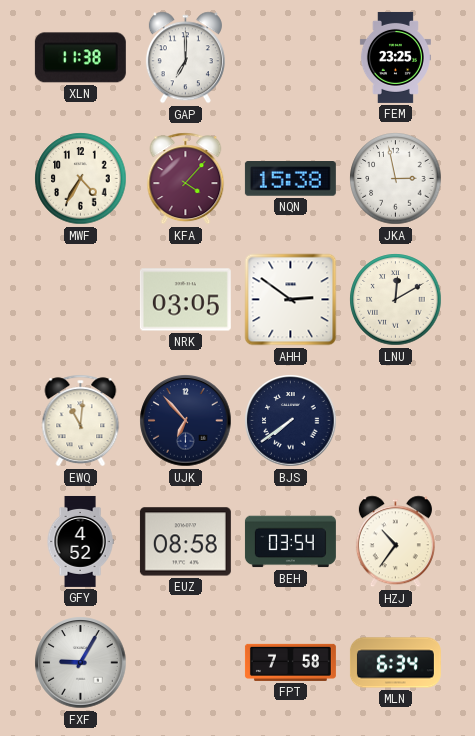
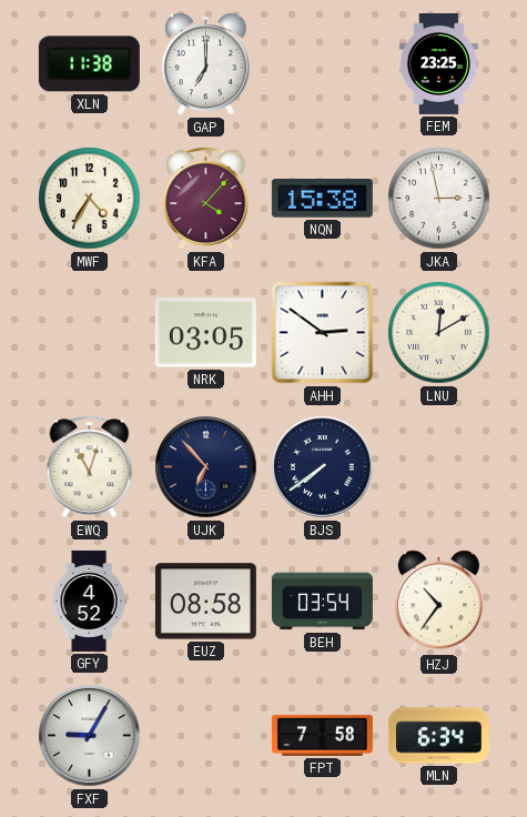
EWQ: 11:01 -> 11:03
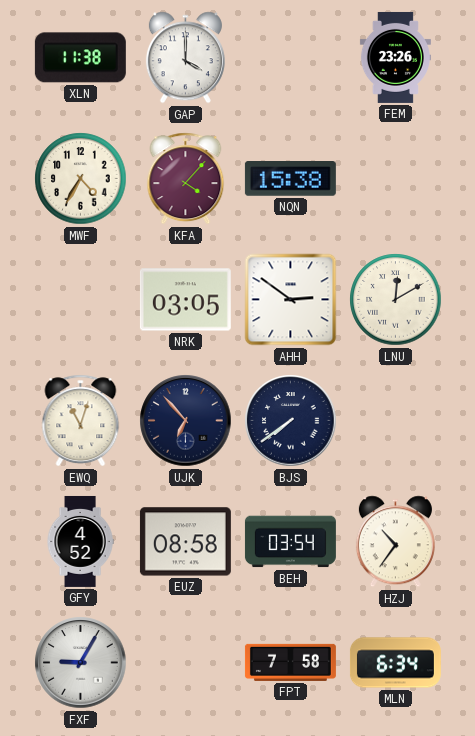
GAP: 7:00 -> 4:00
FEM: 23:25 -> 23:26
JKA: 2:58 -> none
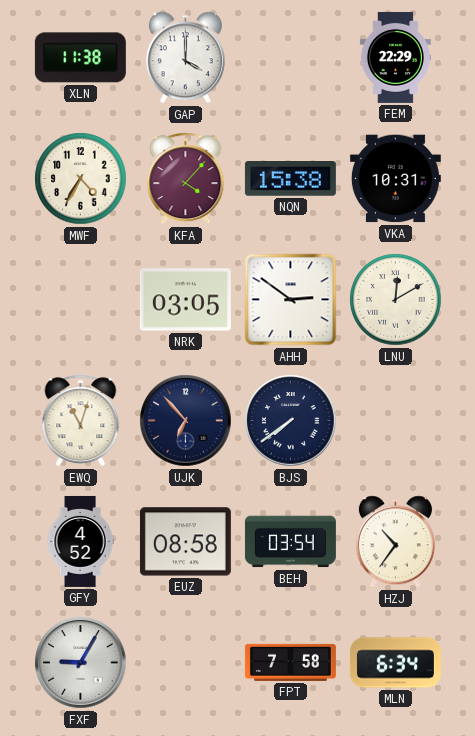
FEM: 23:26 -> 22:29
VKA: none -> 10:31
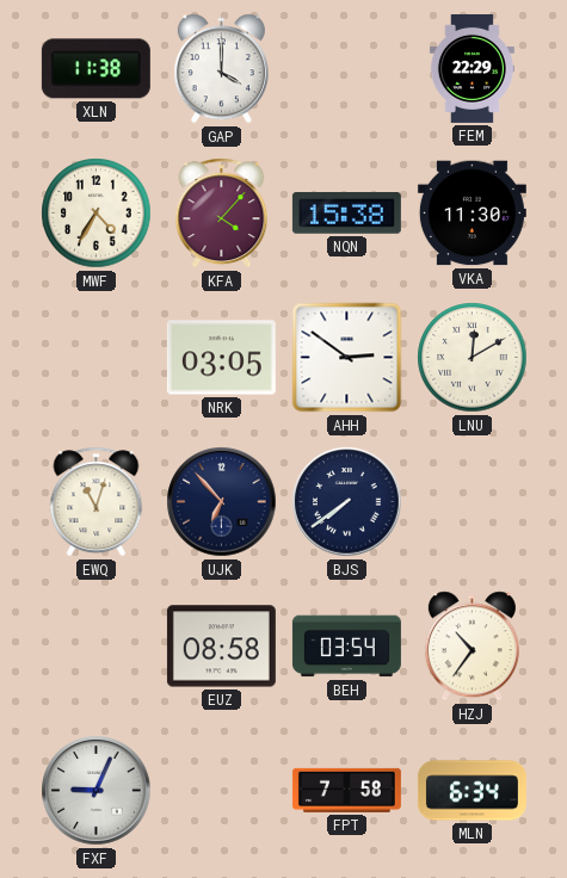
VKA: 10:31 -> 11:30
GFY: 4:52 -> none
FXF: 9:05 -> 9:04
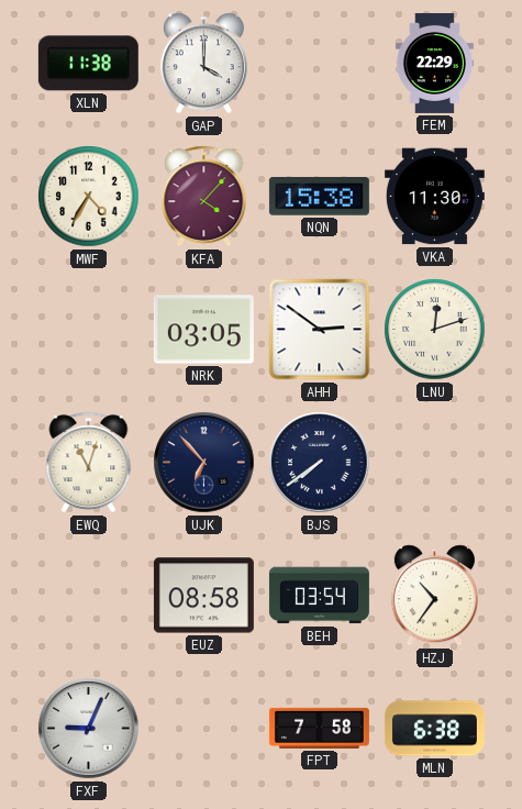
LNU: 12:10 -> 12:12
MLN: 6:34 -> 6:38
